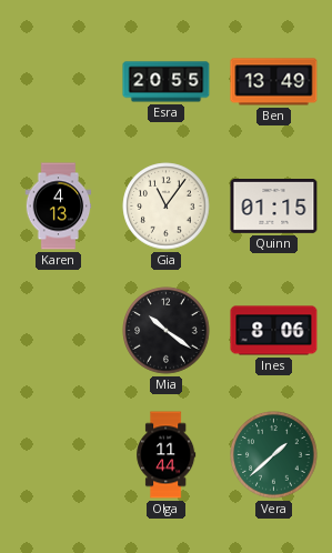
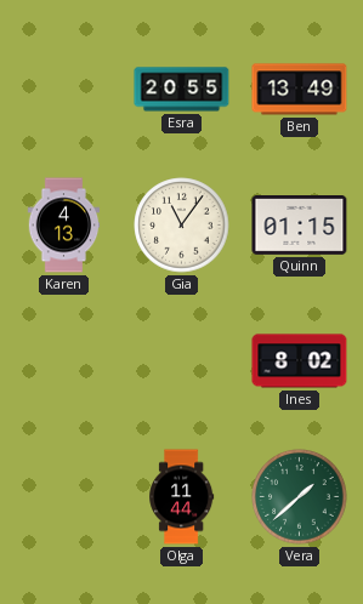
Mia: 10:21 -> none
Ines: 8:06 -> 8:02
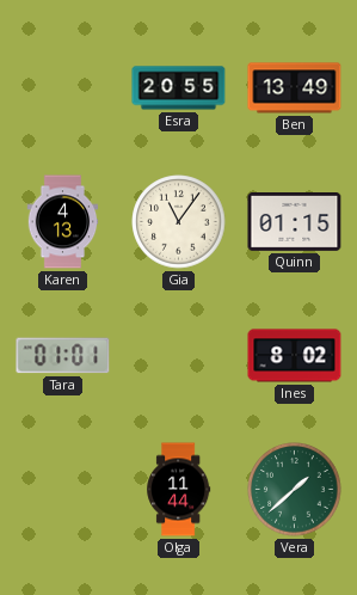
Tara: none -> 01:01
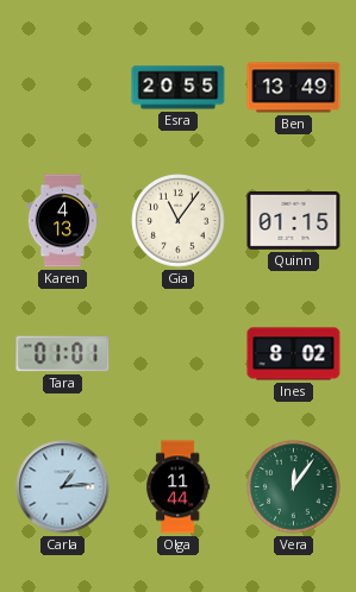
Carla: none -> 1:14
Vera: 1:38 -> 12:06
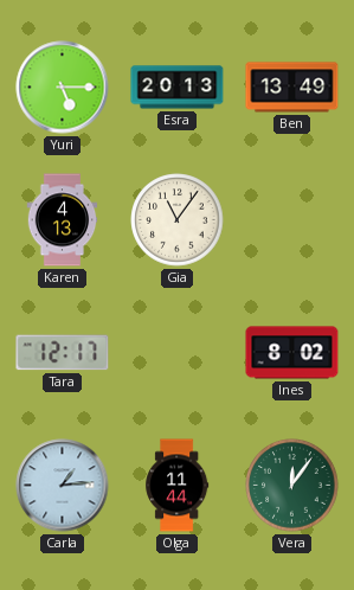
Yuri: none -> 5:15
Esra: 20:55 -> 20:13
Quinn: 01:15 -> none
Tara: 01:01 -> 12:17
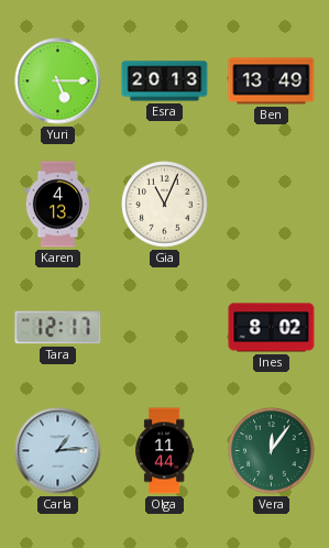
Gia: 11:06 -> 11:04
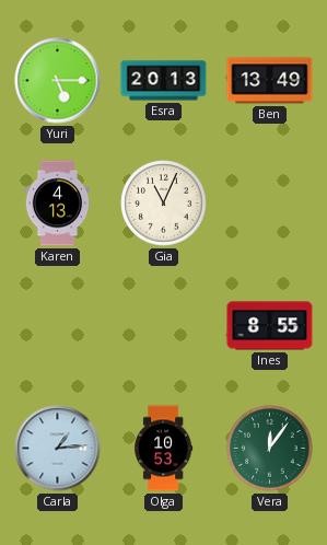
Tara: 12:17 -> none
Ines: 8:02 -> 8:55
Olga: 11:44 -> 10:53
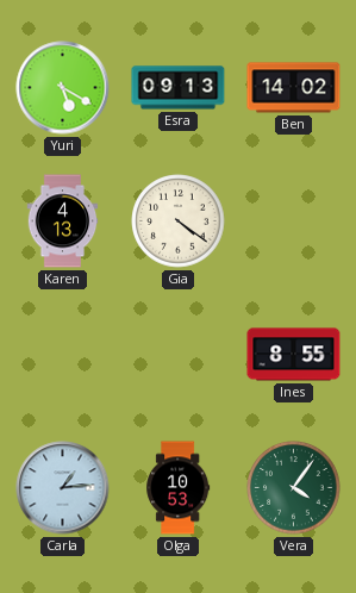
Yuri: 5:15 -> 5:20
Esra: 20:13 -> 09:13
Ben: 13:49 -> 14:02
Gia: 11:04 -> 4:21
Vera: 12:06 -> 4:06
